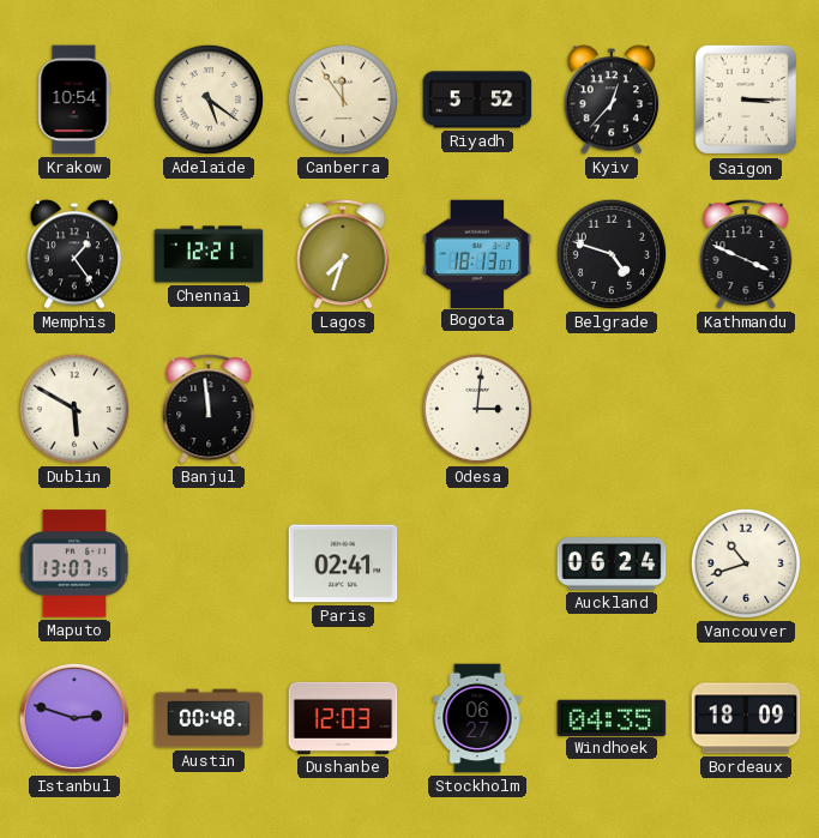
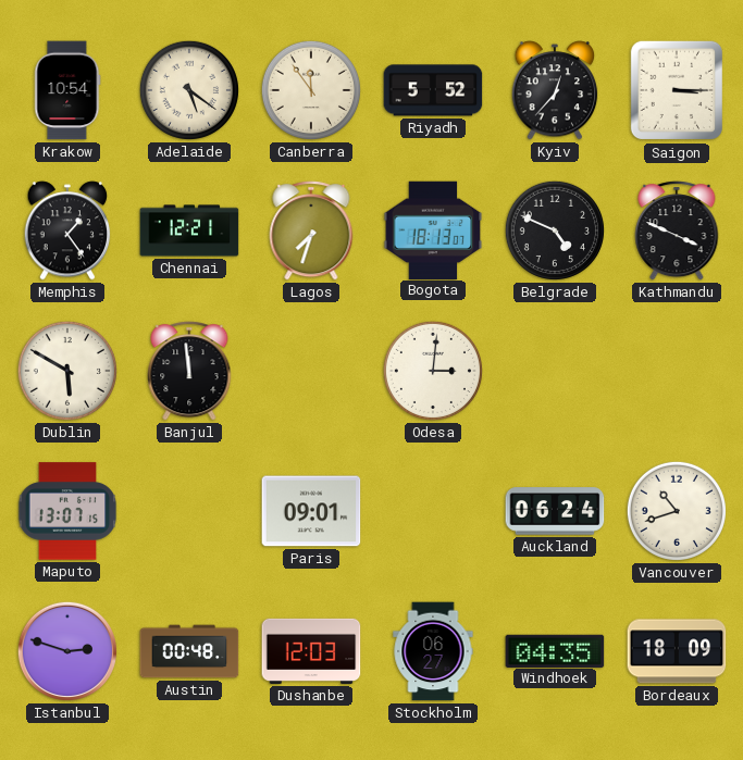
Belgrade: 4:48 -> 4:49
Paris: 02:41 -> 09:01
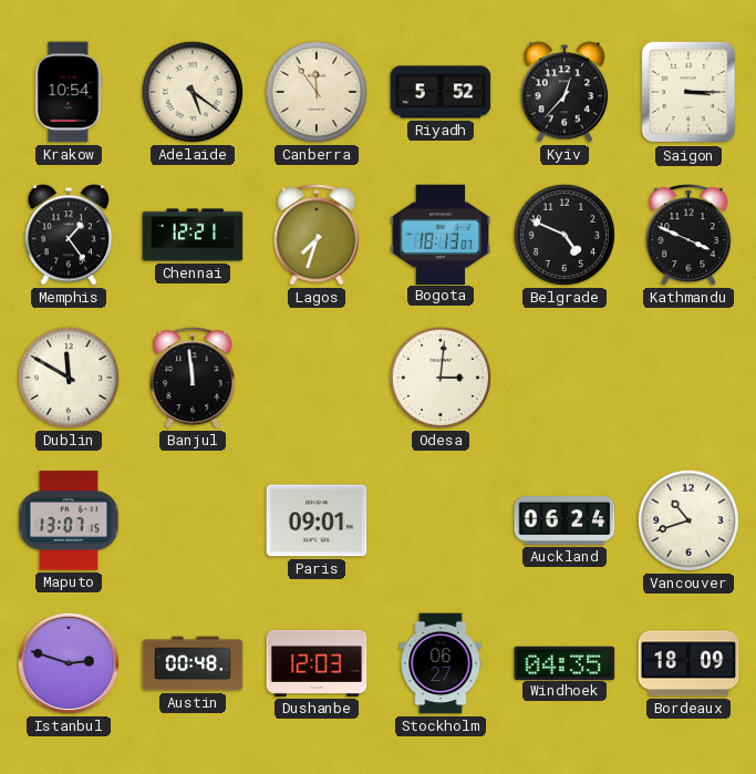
Dublin: 5:50 -> 11:50
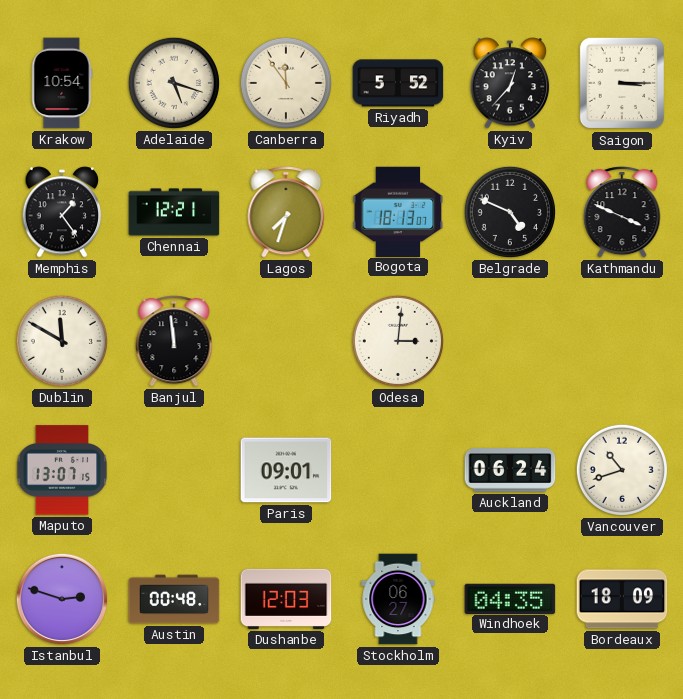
Adelaide: 5:21 -> 5:18
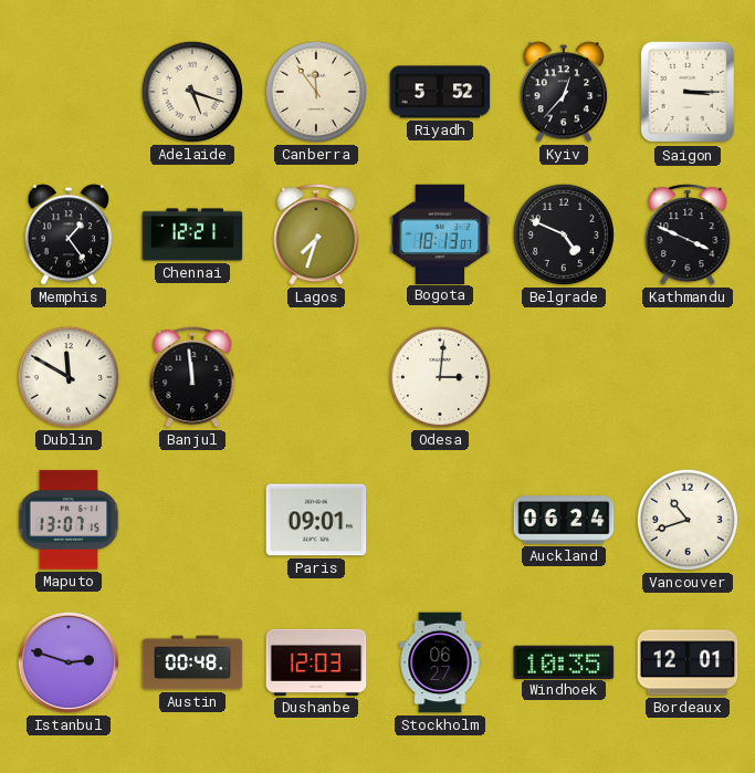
Krakow: 10:54 -> none
Windhoek: 04:35 -> 10:35
Bordeaux: 18:09 -> 12:01
